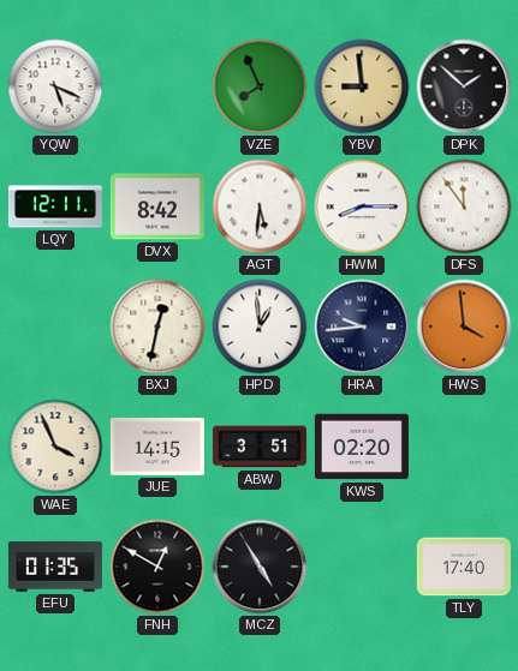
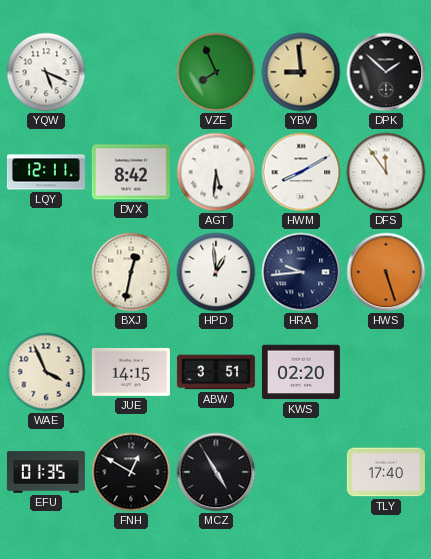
HWM: 8:15 -> 8:10
HWS: 3:59 -> 5:27
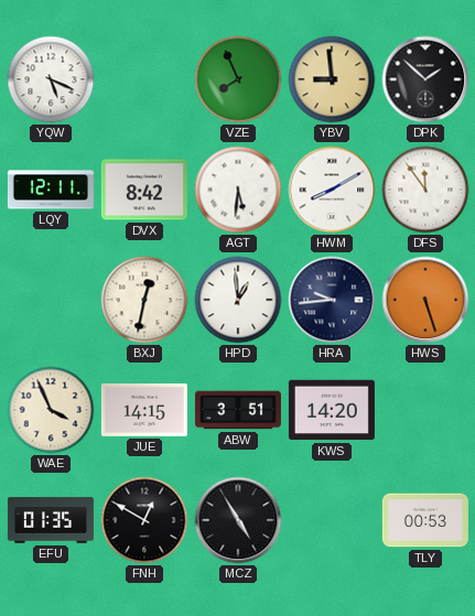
KWS: 02:20 -> 14:20
TLY: 17:40 -> 00:53
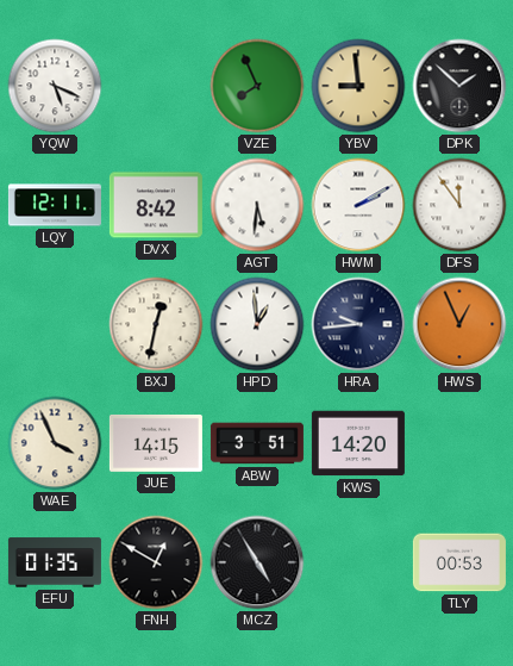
HWM: 8:10 -> 2:10
HWS: 5:27 -> 12:56
